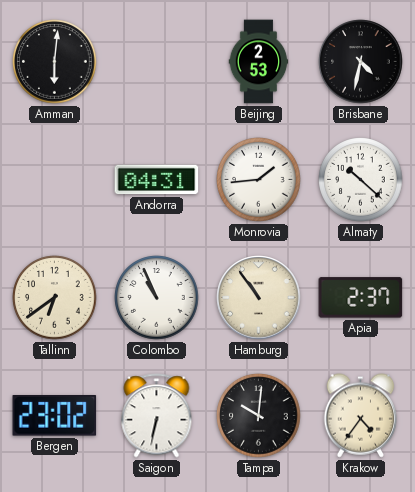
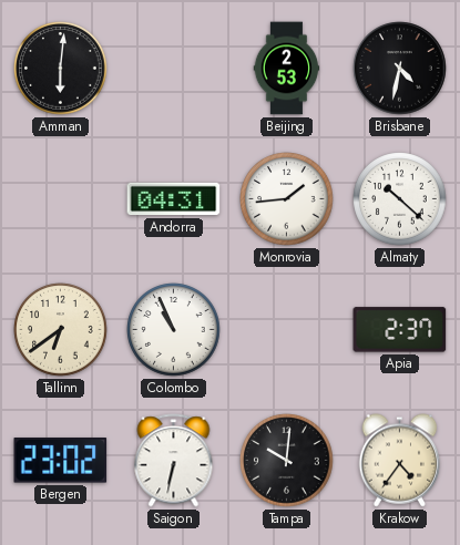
Hamburg: 10:54 -> none
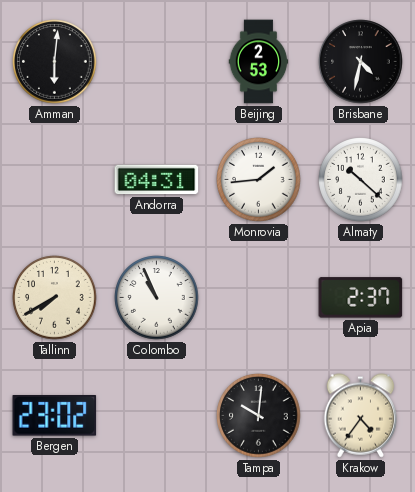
Tallinn: 6:39 -> 7:40
Saigon: 6:32 -> none
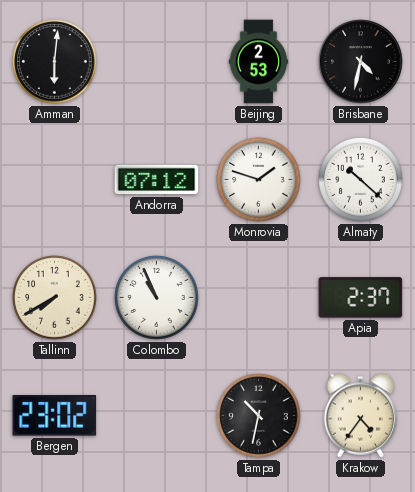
Andorra: 04:31 -> 07:12
Monrovia: 1:44 -> 1:48
Tampa: 10:01 -> 10:32
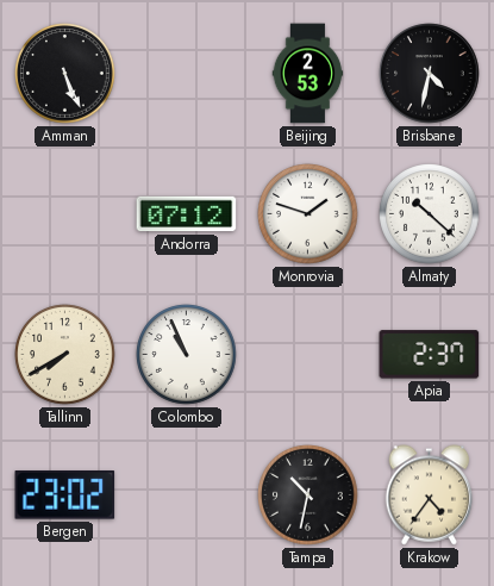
Amman: 6:01 -> 5:26
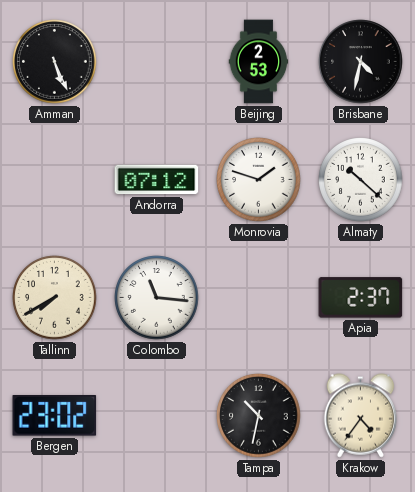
Colombo: 10:56 -> 11:16
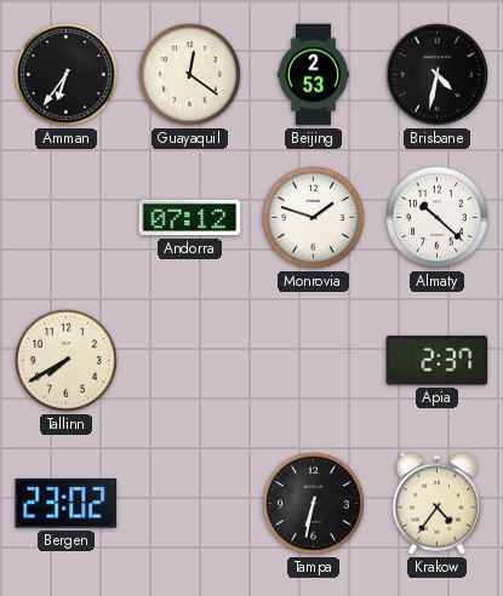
Amman: 5:26 -> 6:36
Guayaquil: none -> 12:21
Colombo: 11:16 -> none
Tampa: 10:32 -> 6:32
